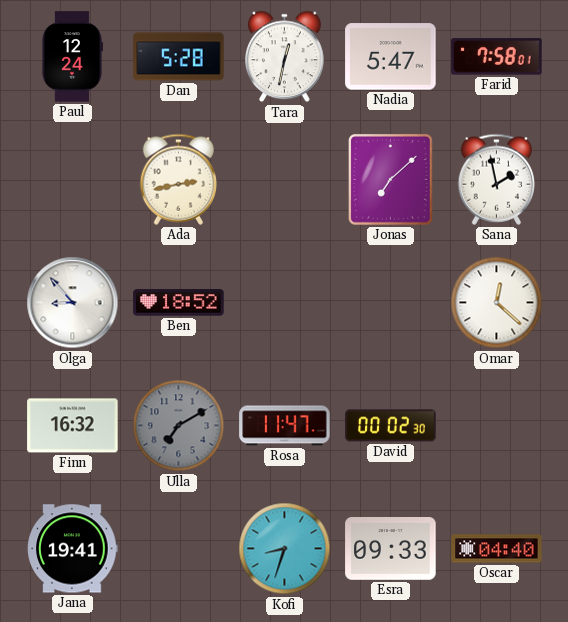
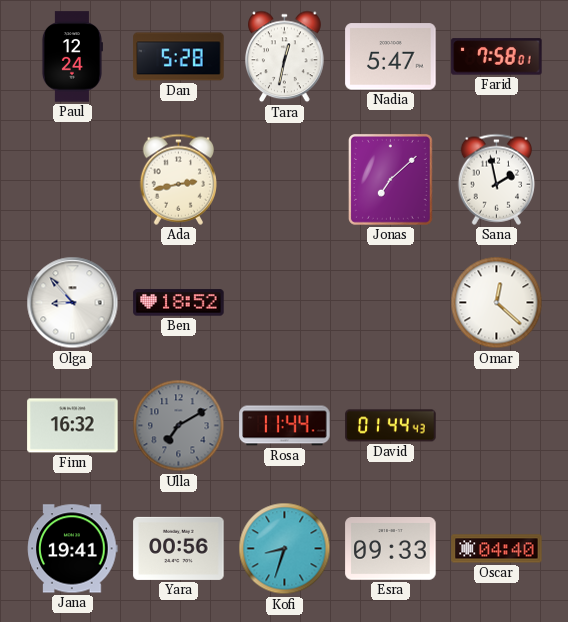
Rosa: 11:47 -> 11:44
David: 00:02 -> 01:44
Yara: none -> 00:56
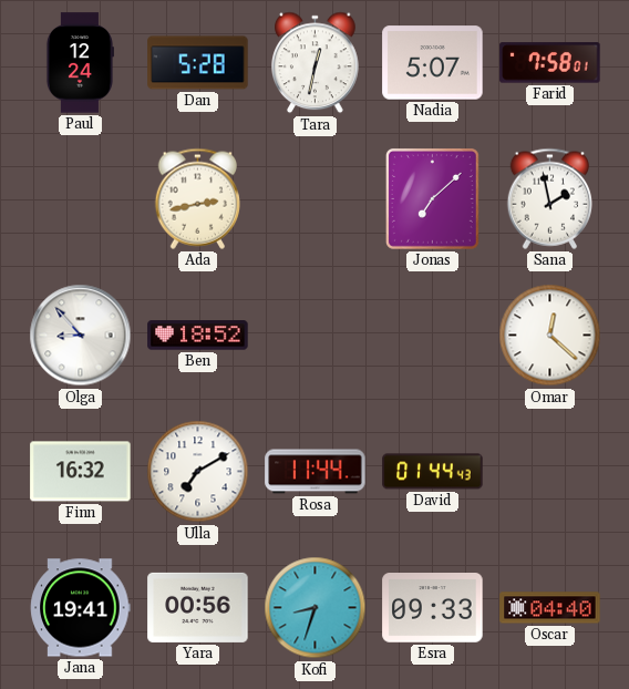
Nadia: 5:47 -> 5:07
Ulla dial: grey -> white
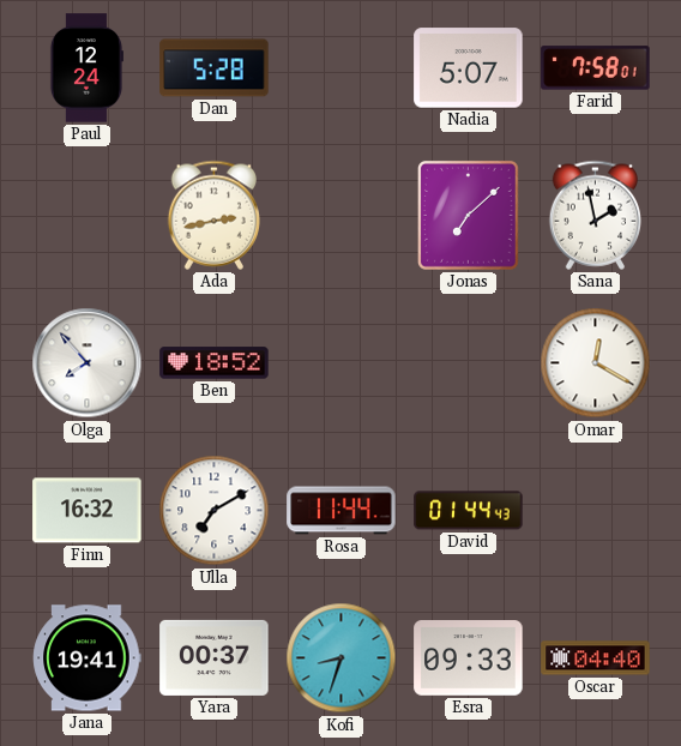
Tara: 12:32 -> none
Olga: 8:53 -> 7:53
Omar: 12:22 -> 12:20
Yara: 00:56 -> 00:37
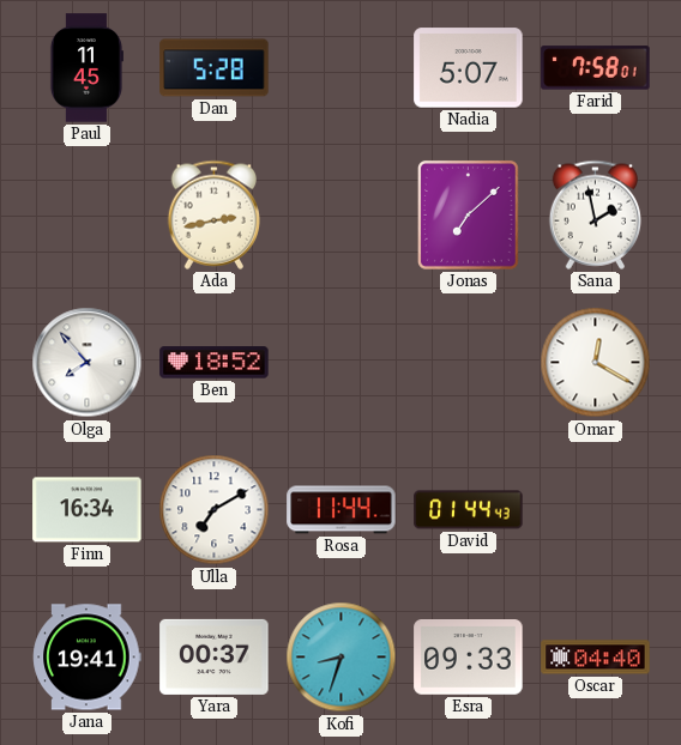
Paul: 12:24 -> 11:45
Finn: 16:32 -> 16:34
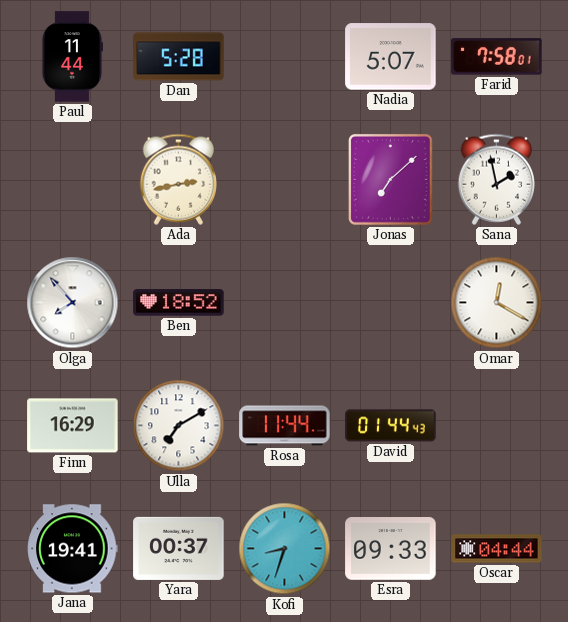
Paul: 11:45 -> 11:44
Finn: 16:34 -> 16:29
Oscar: 04:40 -> 04:44
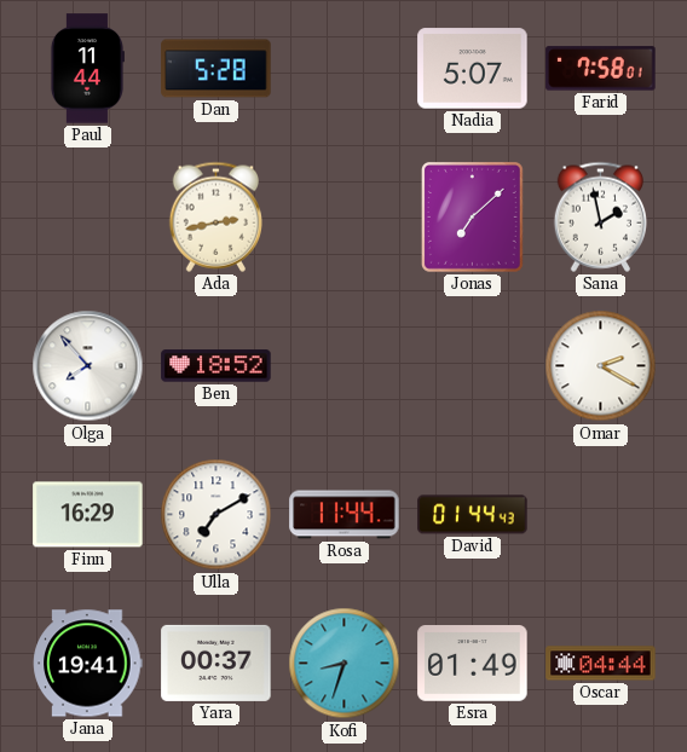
Omar: 12:20 -> 2:20
Esra: 09:33 -> 01:49
